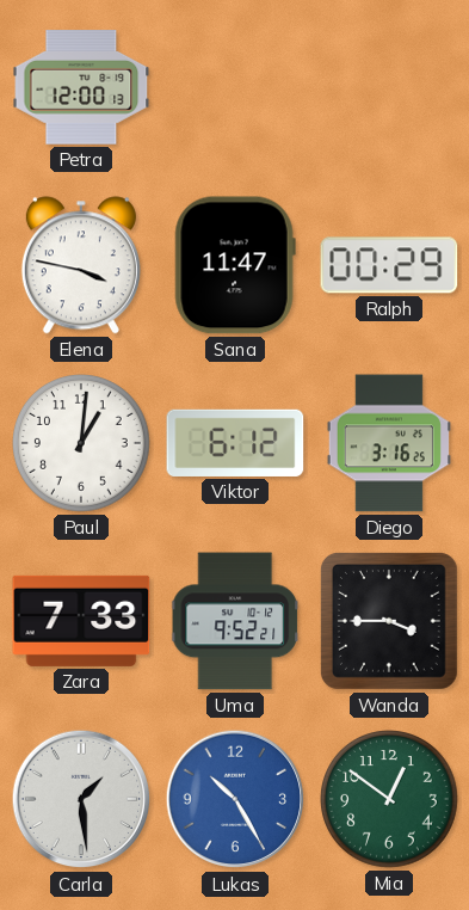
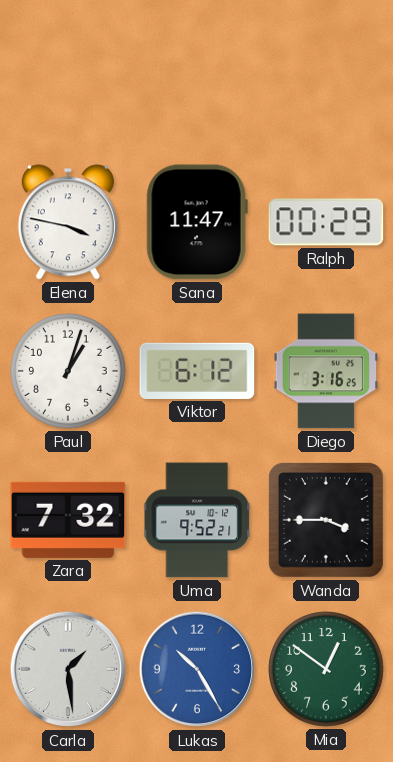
Petra: 12:00 -> none
Paul: 1:01 -> 1:03
Zara: 7:33 -> 7:32
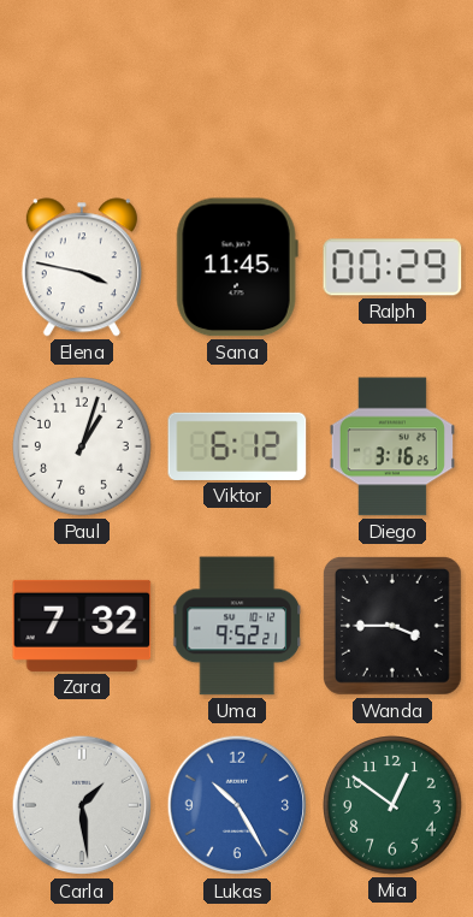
Sana: 11:47 -> 11:45
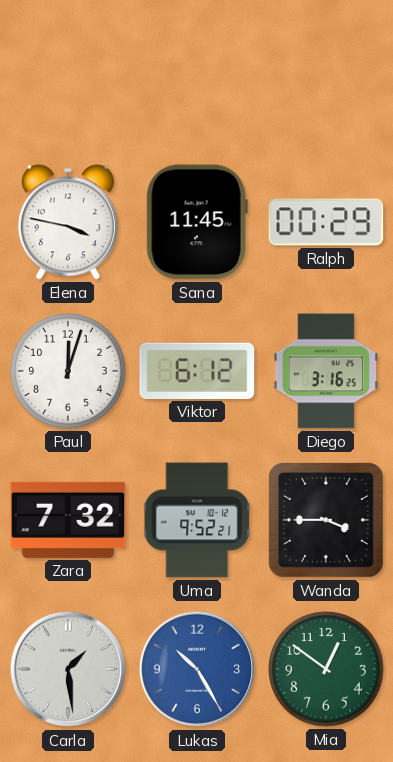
Paul: 1:03 -> 12:03
